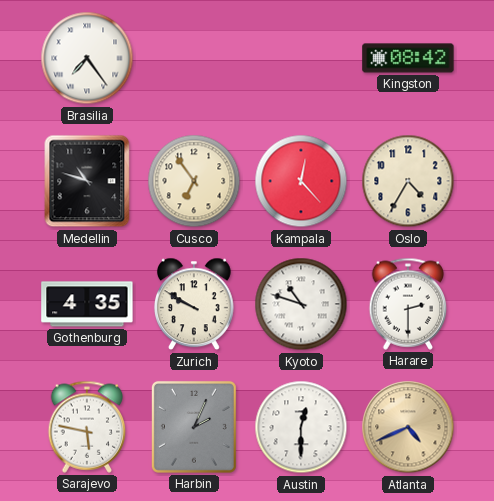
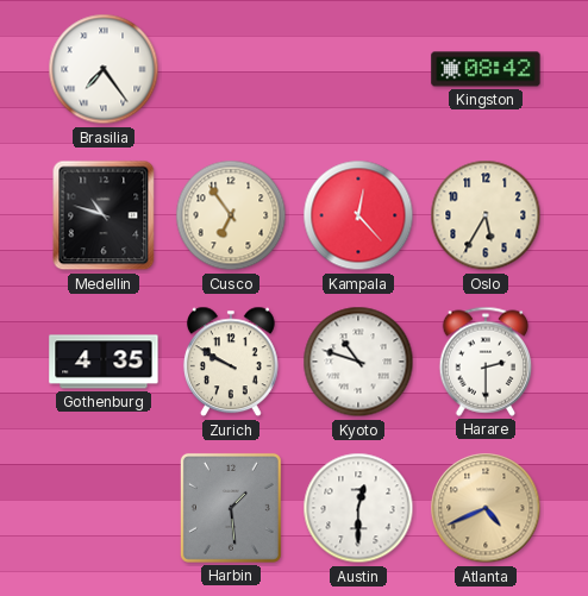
Oslo: 4:35 -> 5:35
Sarajevo: 5:47 -> none
Harbin: 2:04 -> 1:29
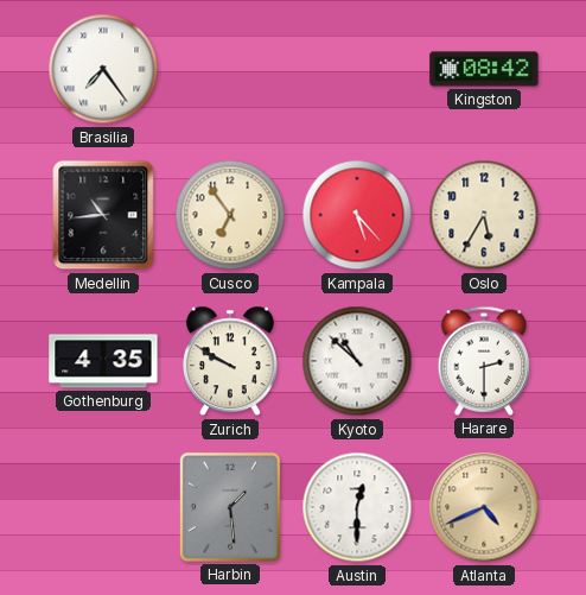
Medellin: 10:48 -> 10:44
Kampala: 12:23 -> 5:23
Kyoto: 10:48 -> 10:52
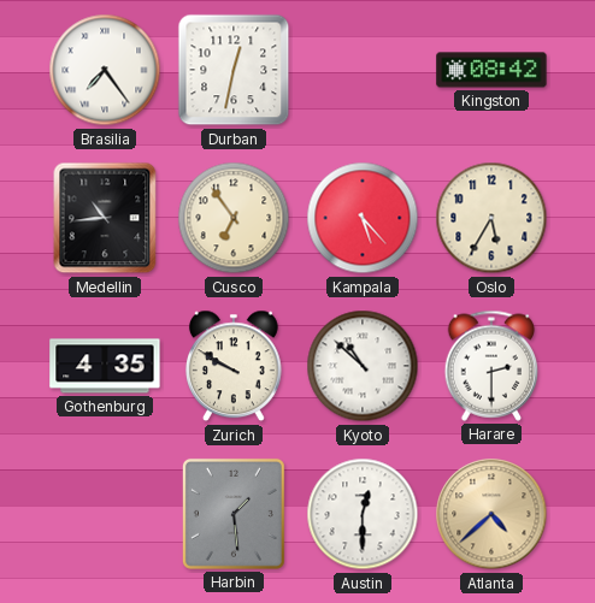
Durban: none -> 12:32
Atlanta: 4:41 -> 4:38
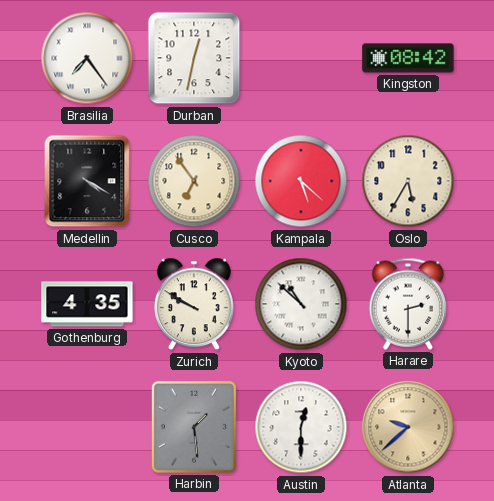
Medellin: 10:44 -> 4:20
Kampala: 5:23 -> 5:22
Atlanta: 4:38 -> 9:38
